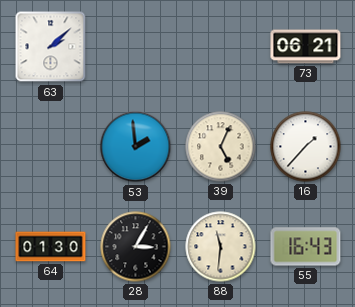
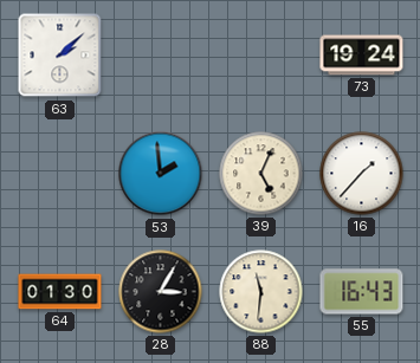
73: 06:21 -> 19:24
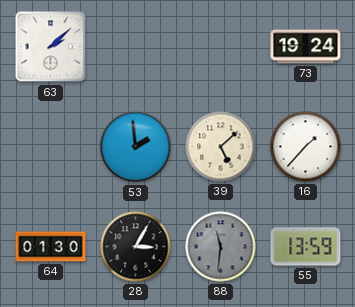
39: 5:04 -> 5:08
88 dial: cream -> grey
55: 16:43 -> 13:59
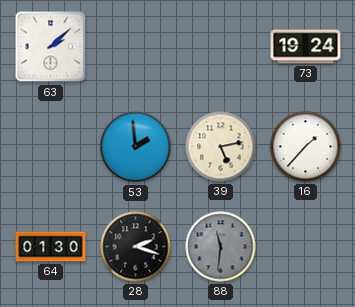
39: 5:08 -> 5:13
28: 3:05 -> 2:18
55: 13:59 -> none
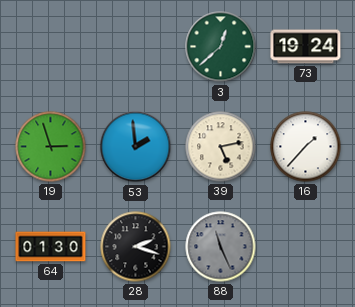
63: 2:08 -> none
3: none -> 12:38
19: none -> 2:57
88: 11:31 -> 11:26
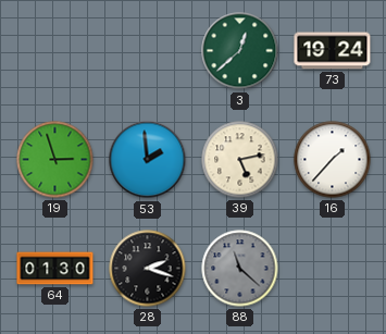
88: 11:26 -> 11:22
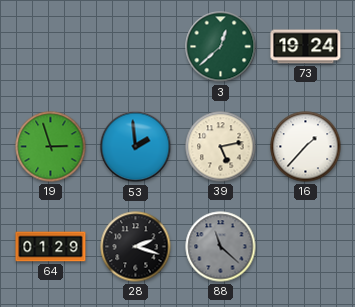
64: 01:30 -> 01:29
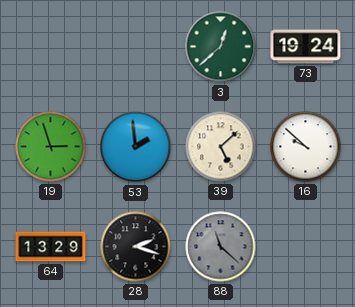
39: 5:13 -> 5:08
16: 1:37 -> 9:52
64: 01:29 -> 13:29
